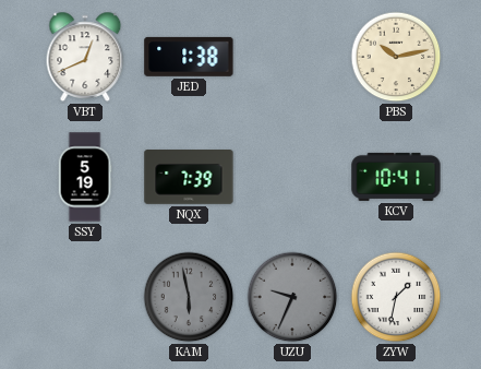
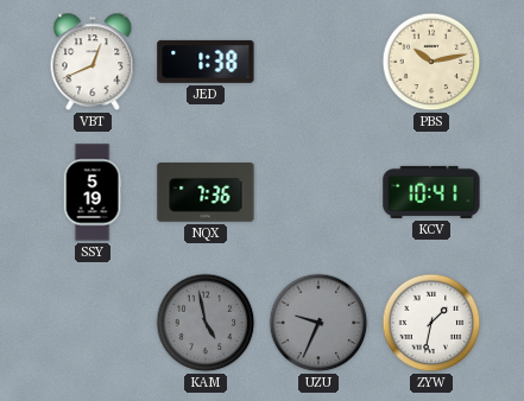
NQX: 7:39 -> 7:36
KAM: 5:58 -> 4:58
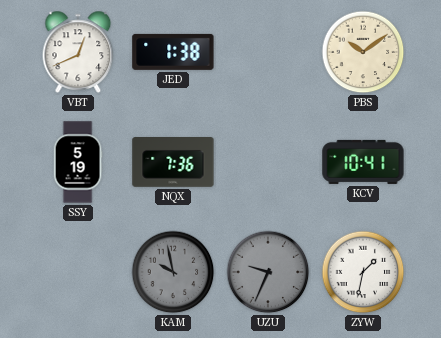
PBS: 10:13 -> 10:09
KAM: 4:58 -> 9:58
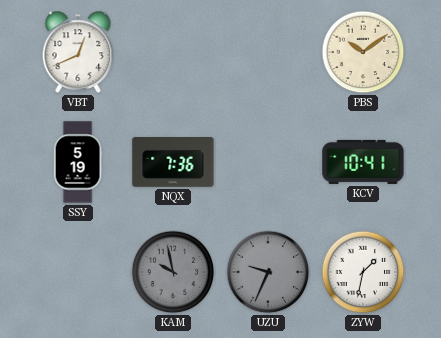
JED: 1:38 -> none
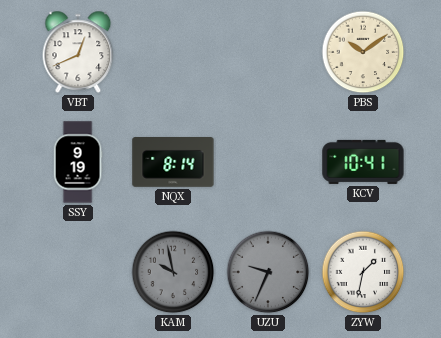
SSY: 5:19 -> 9:19
NQX: 7:36 -> 8:14
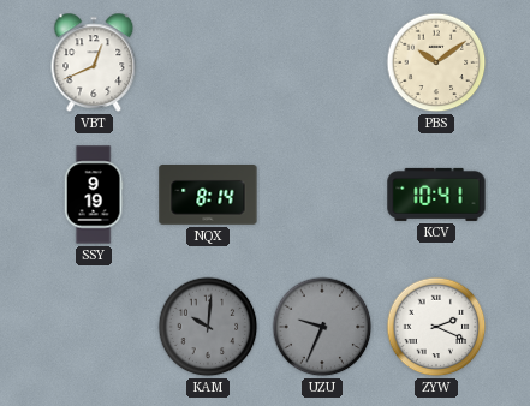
KAM: 9:58 -> 10:01
ZYW: 1:32 -> 2:19
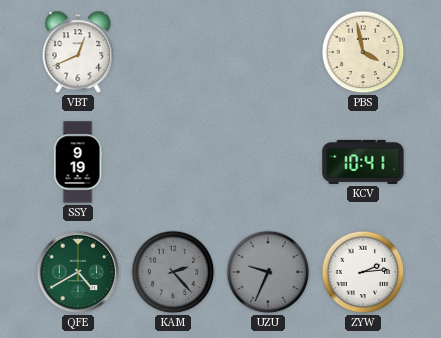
PBS: 10:09 -> 3:58
NQX: 8:14 -> none
QFE: none -> 4:40
KAM: 10:01 -> 2:23
ZYW: 2:19 -> 2:14
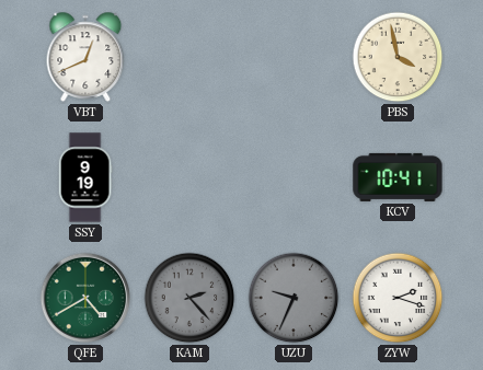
ZYW: 2:14 -> 2:18
